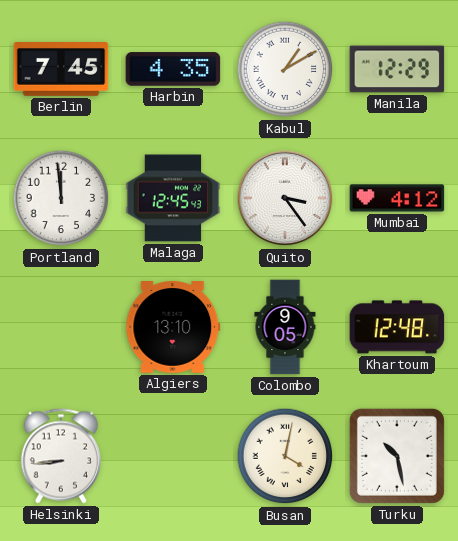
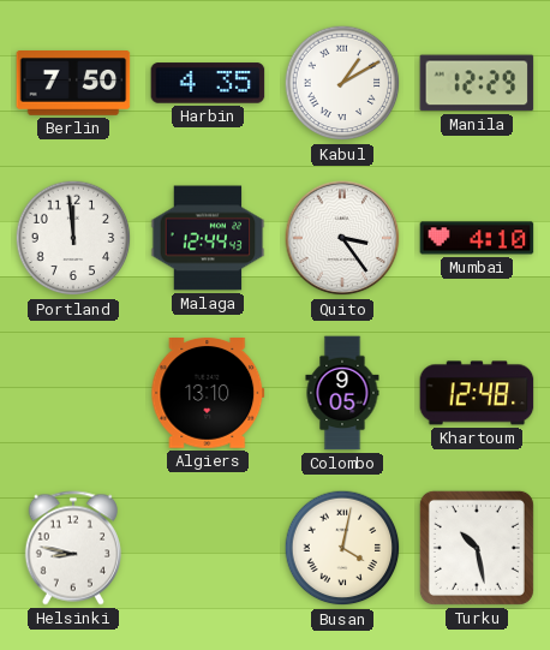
Berlin: 7:45 -> 7:50
Malaga: 12:45 -> 12:44
Mumbai: 4:12 -> 4:10
Helsinki: 8:44 -> 8:47
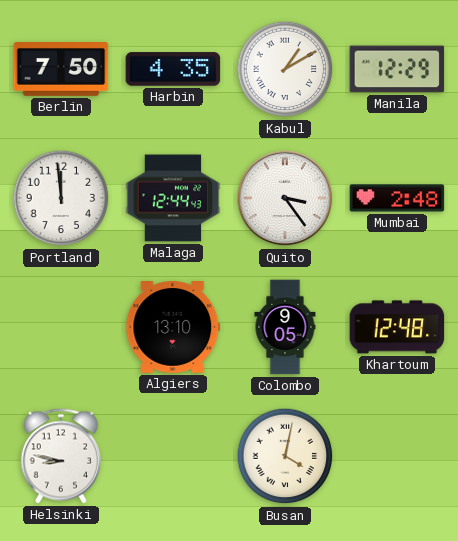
Mumbai: 4:10 -> 2:48
Turku: 10:28 -> none
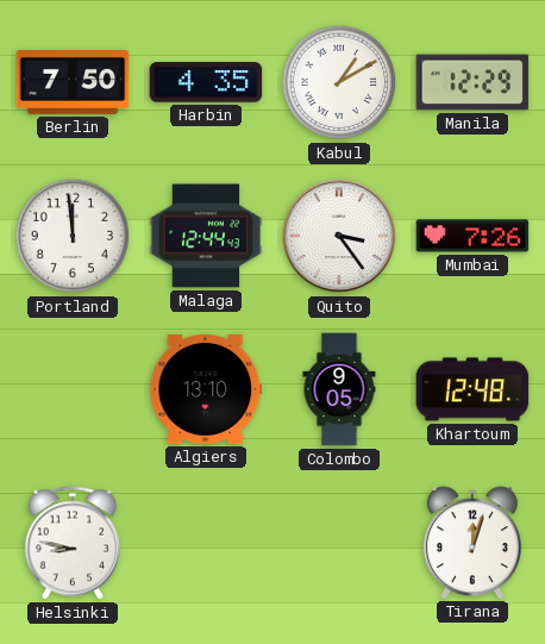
Mumbai: 2:48 -> 7:26
Busan: 4:02 -> none
Tirana: none -> 12:03
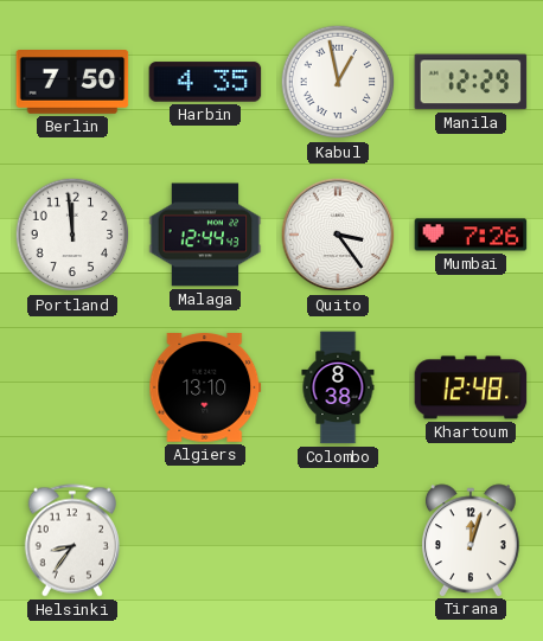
Kabul: 1:10 -> 12:58
Colombo: 9:05 -> 8:38
Helsinki: 8:47 -> 8:36
